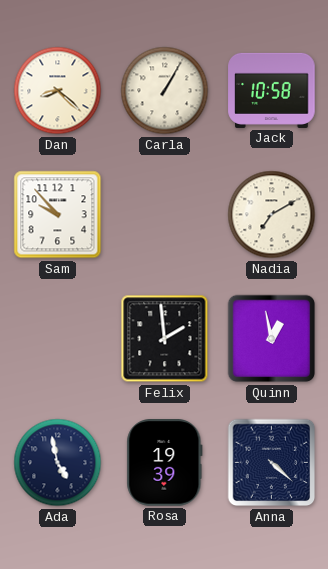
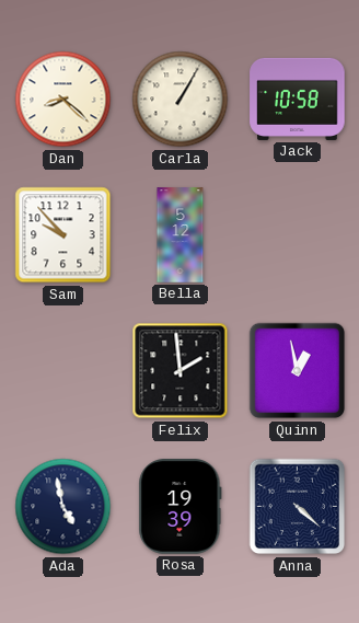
Bella: none -> 5:12
Nadia: 7:10 -> none
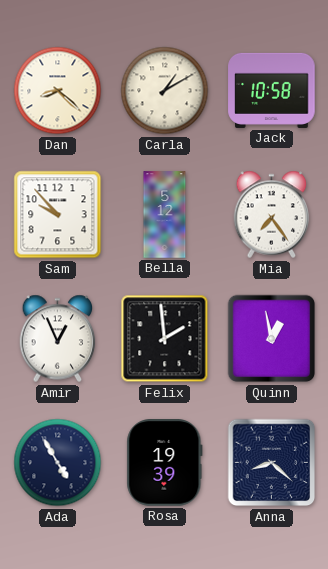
Carla: 1:05 -> 1:10
Mia: none -> 7:24
Amir: none -> 12:56
Ada: 4:58 -> 4:55
Anna: 4:22 -> 8:22
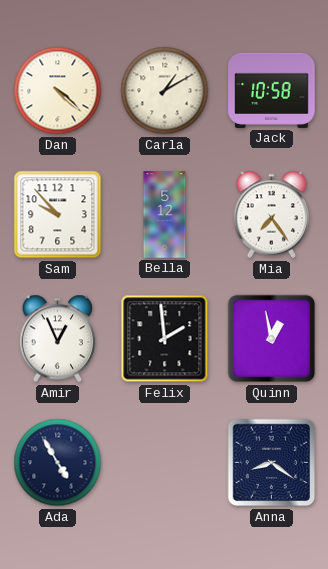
Dan: 8:22 -> 4:22
Rosa: 19:39 -> none
Anna: 8:22 -> 8:21
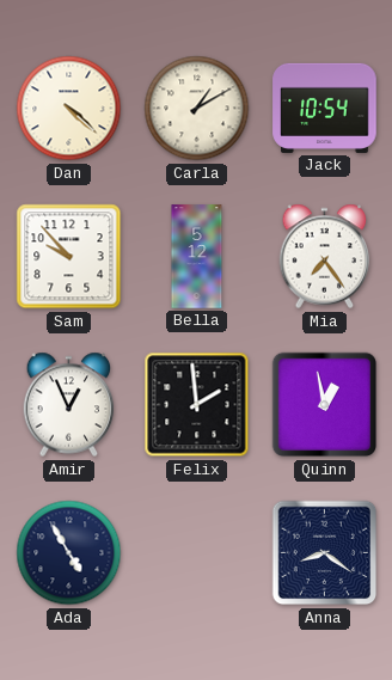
Jack: 10:58 -> 10:54
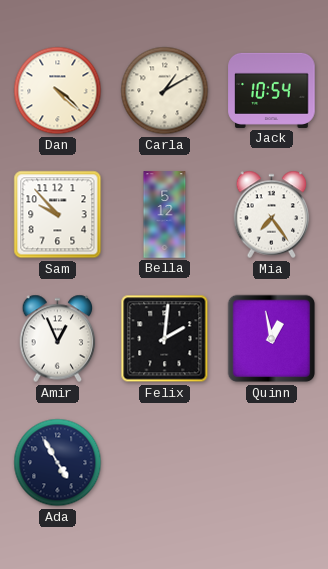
Felix: 1:59 -> 2:01
Anna: 8:21 -> none
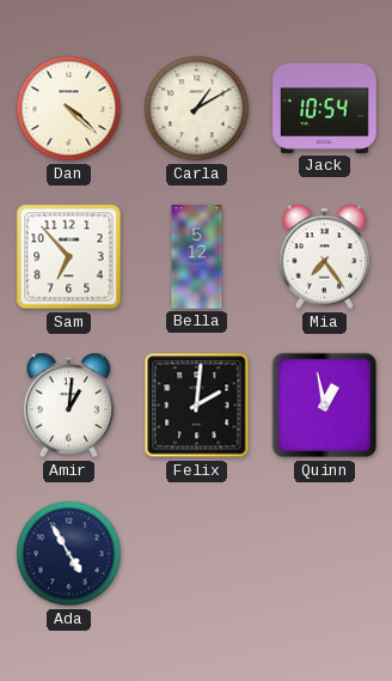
Sam: 9:53 -> 6:53
Amir: 12:56 -> 1:01
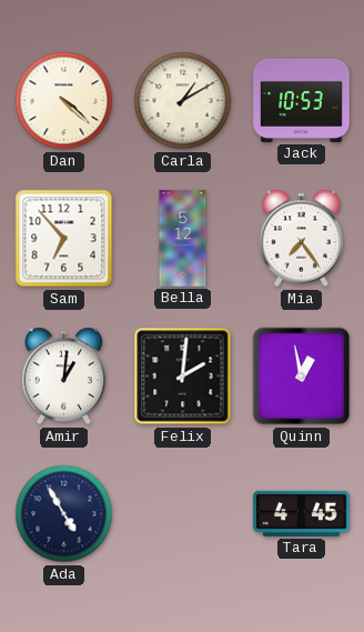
Jack: 10:54 -> 10:53
Tara: none -> 4:45
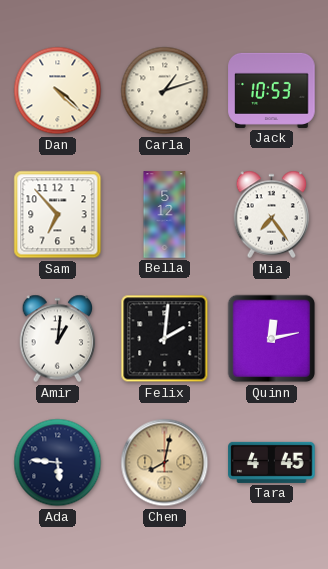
Carla: 1:10 -> 1:12
Quinn: 12:58 -> 12:13
Ada: 4:55 -> 5:46
Chen: none -> 8:02
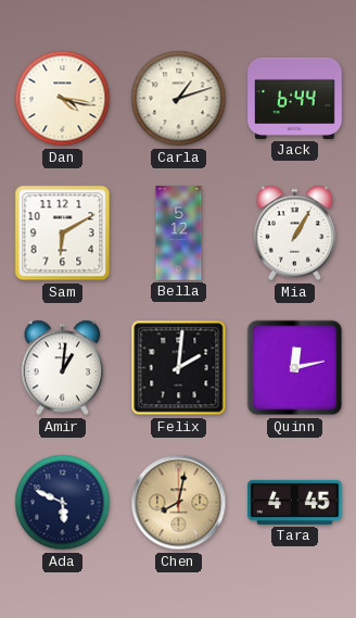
Dan: 4:22 -> 4:17
Jack: 10:53 -> 6:44
Sam: 6:53 -> 6:10
Mia: 7:24 -> 1:05
Ada: 5:46 -> 5:49
